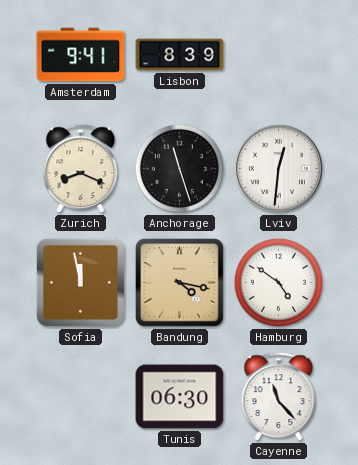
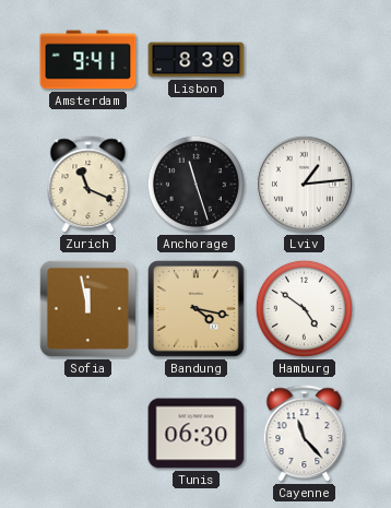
Zurich: 8:19 -> 11:19
Lviv: 12:31 -> 1:14
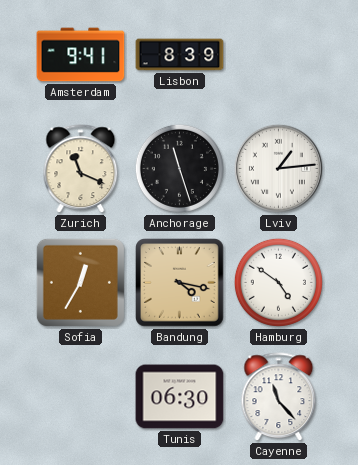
Sofia: 11:58 -> 12:35
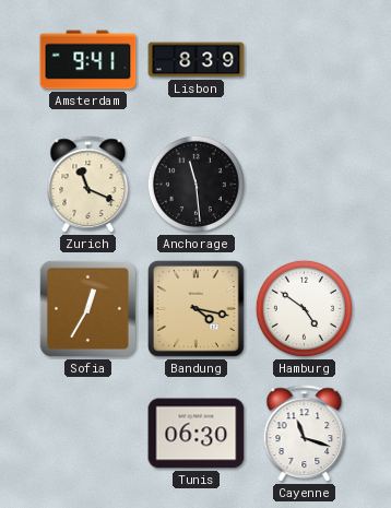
Anchorage: 11:27 -> 11:29
Lviv: 1:14 -> none
Cayenne: 11:23 -> 11:18
